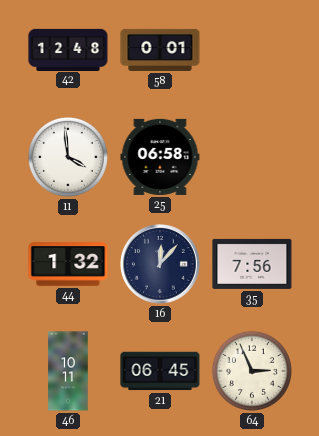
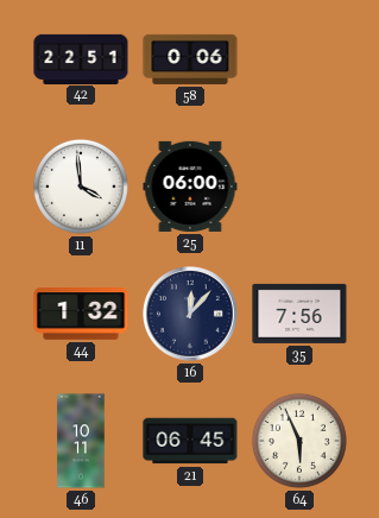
42: 12:48 -> 22:51
58: 0:01 -> 0:06
25: 06:58 -> 06:00
64: 2:56 -> 5:56
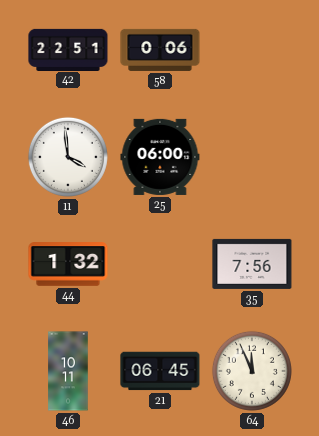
16: 12:07 -> none
64: 5:56 -> 11:56
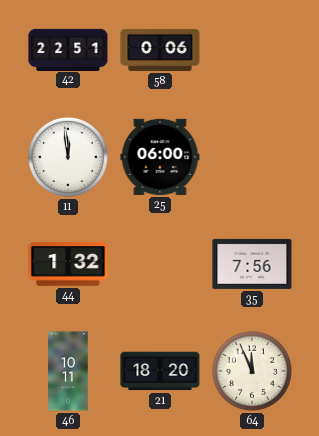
11: 3:59 -> 11:59
21: 06:45 -> 18:20
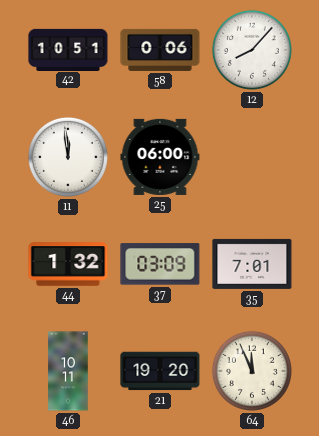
42: 22:51 -> 10:51
12: none -> 8:07
37: none -> 03:09
35: 7:56 -> 7:01
21: 18:20 -> 19:20
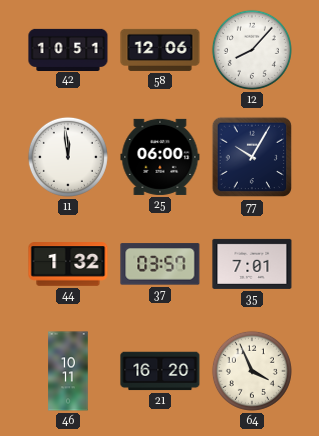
58: 0:06 -> 12:06
77: none -> 10:05
37: 03:09 -> 03:57
21: 19:20 -> 16:20
64: 11:56 -> 3:56
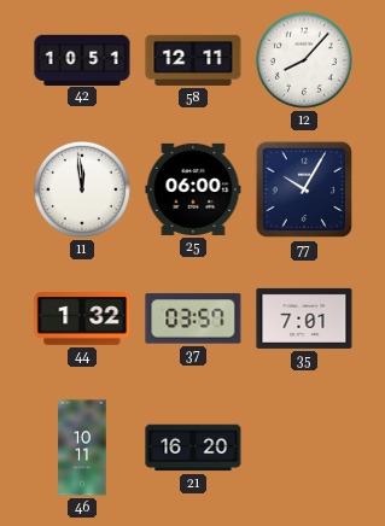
58: 12:06 -> 12:11
64: 3:56 -> none
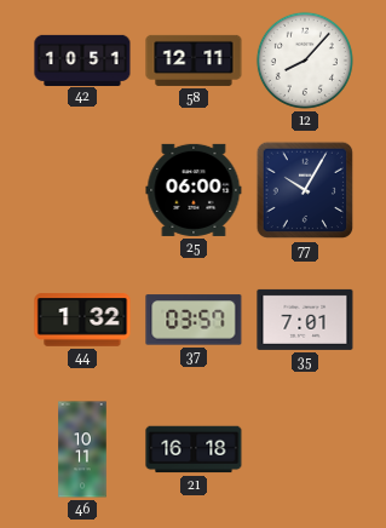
11: 11:59 -> none
21: 16:20 -> 16:18
